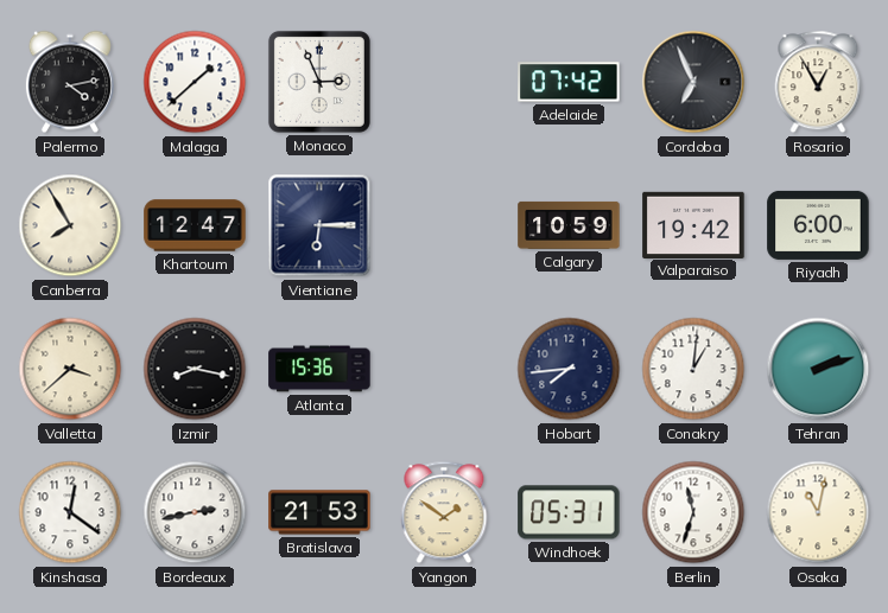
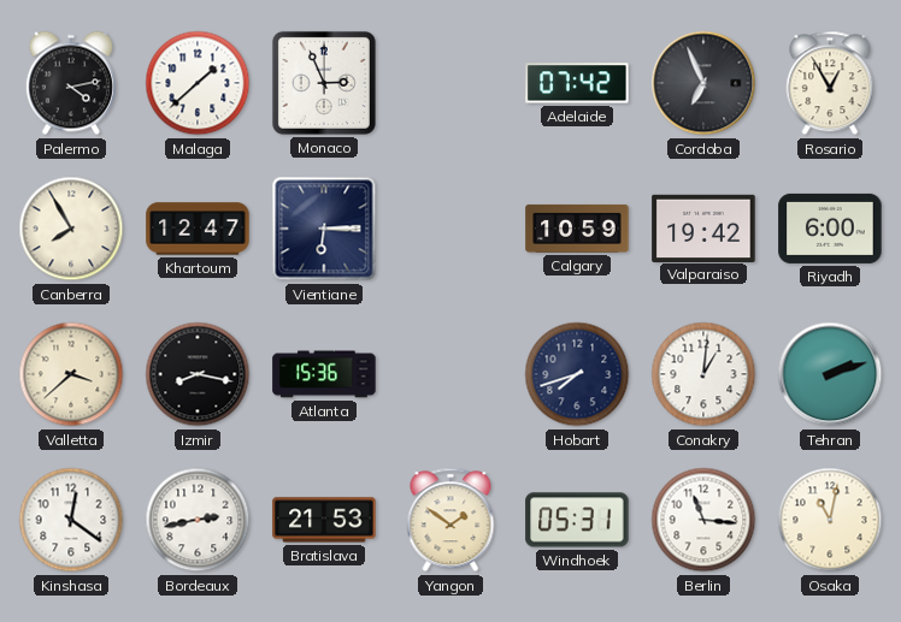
Hobart: 7:44 -> 7:42
Berlin: 11:33 -> 11:16
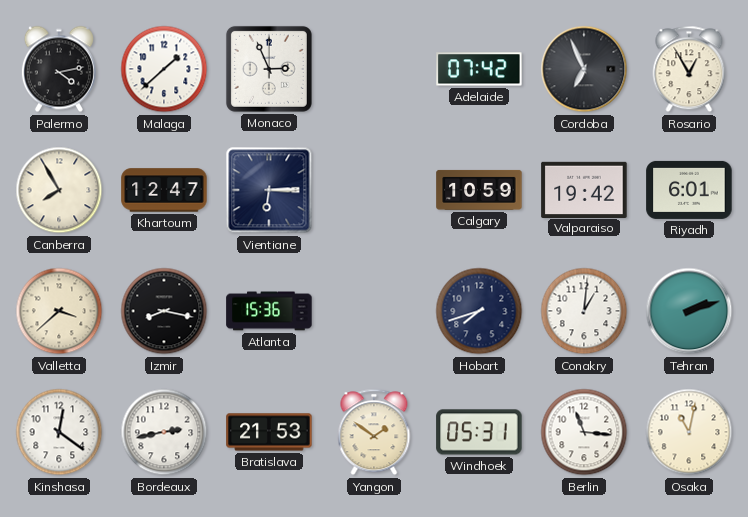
Riyadh: 6:00 -> 6:01
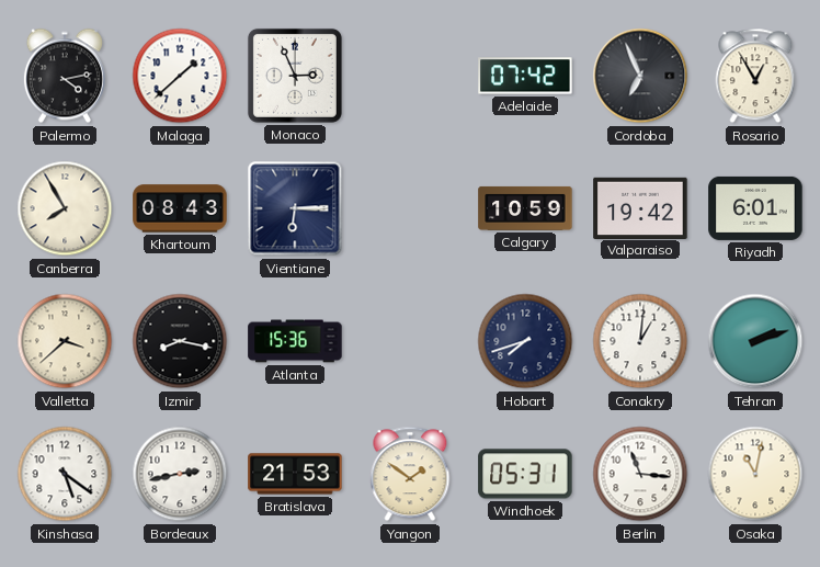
Khartoum: 12:47 -> 08:43
Kinshasa: 12:21 -> 5:21
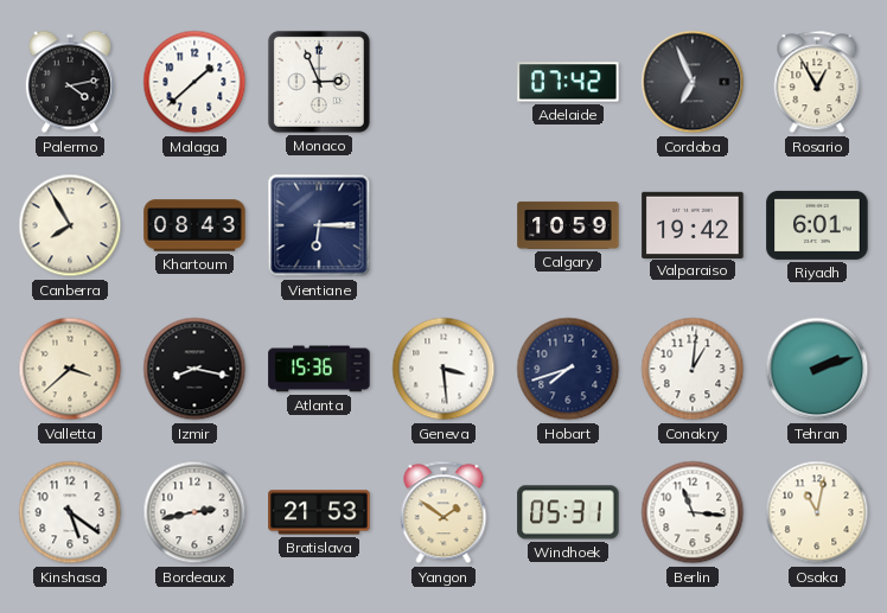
Geneva: none -> 3:29
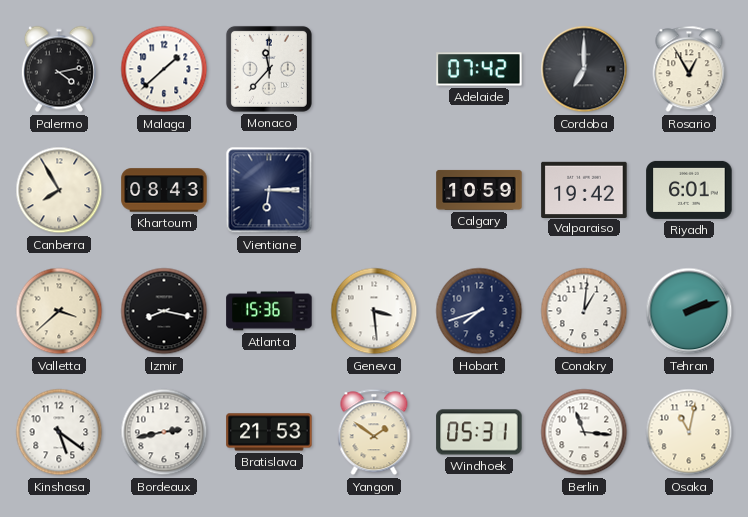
Monaco: 2:56 -> 11:37
Cordoba: 6:56 -> 7:00
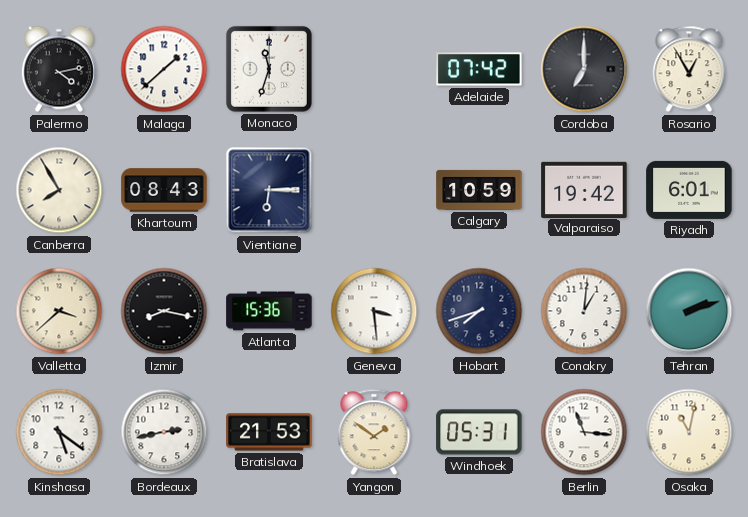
Monaco: 11:37 -> 11:33
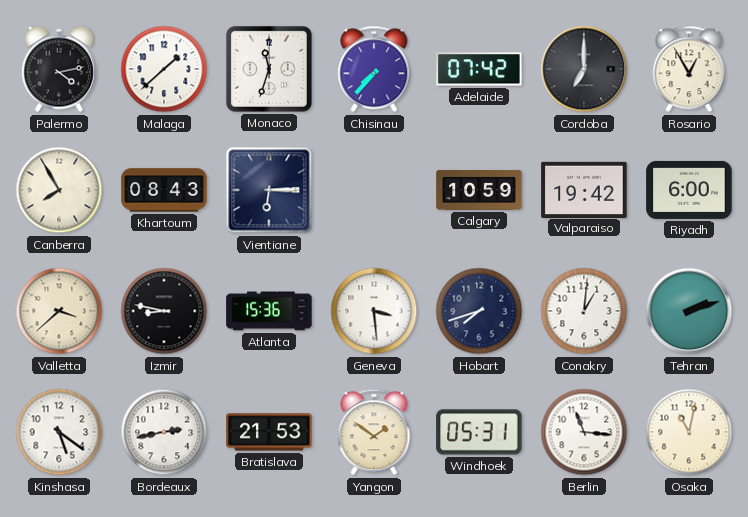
Chisinau: none -> 7:37
Riyadh: 6:01 -> 6:00
Izmir: 8:17 -> 8:47
